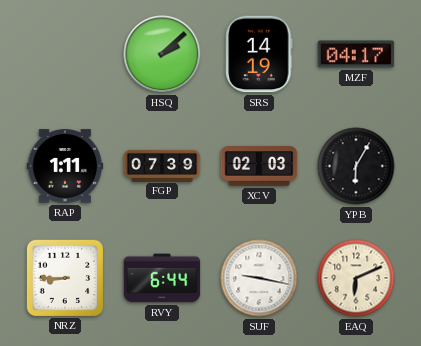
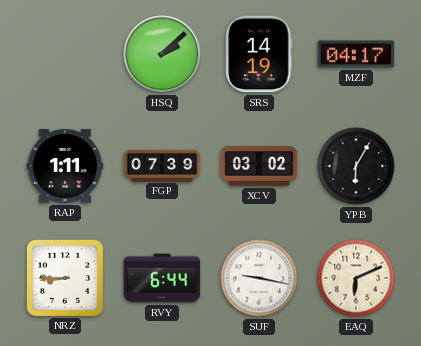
XCV: 02:03 -> 03:02
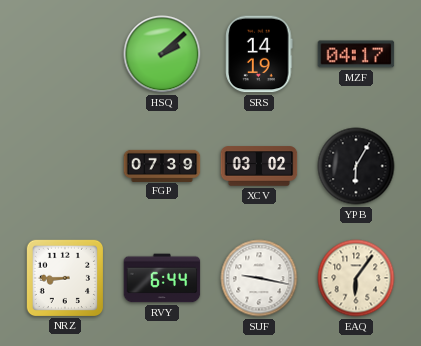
RAP: 1:11 -> none
EAQ: 6:11 -> 6:06
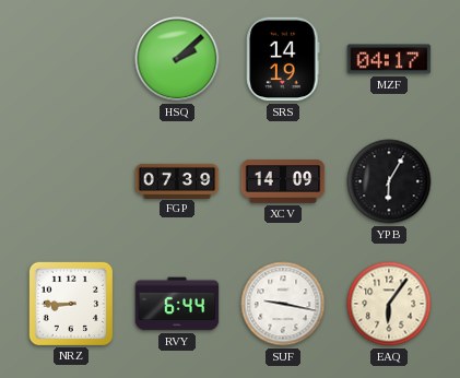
XCV: 03:02 -> 14:09
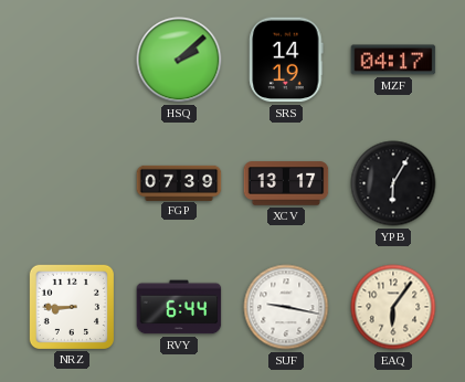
XCV: 14:09 -> 13:17
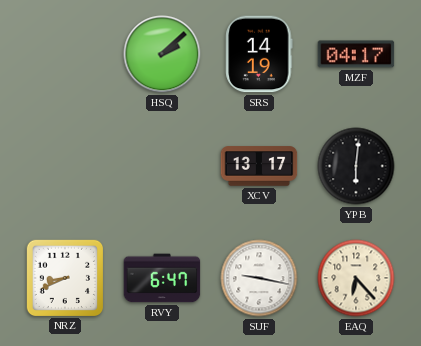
FGP: 07:39 -> none
YPB: 6:05 -> 6:01
NRZ: 8:45 -> 8:41
RVY: 6:44 -> 6:47
EAQ: 6:06 -> 6:23
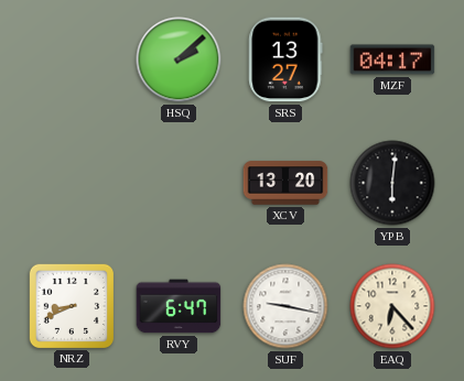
SRS: 14:19 -> 13:27
XCV: 13:17 -> 13:20
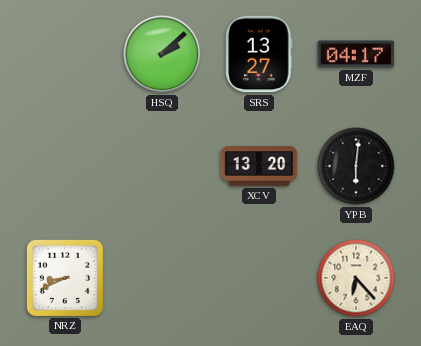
RVY: 6:47 -> none
SUF: 9:17 -> none
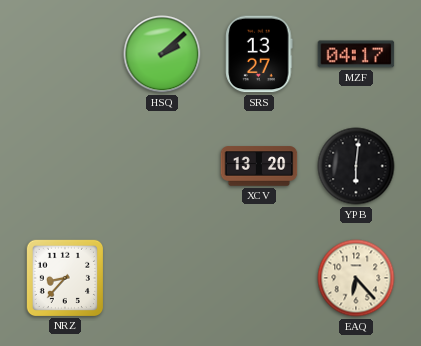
NRZ: 8:41 -> 8:37
